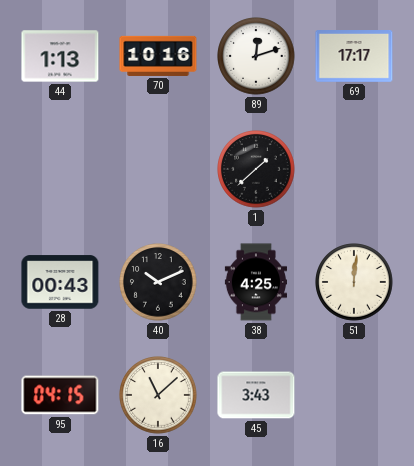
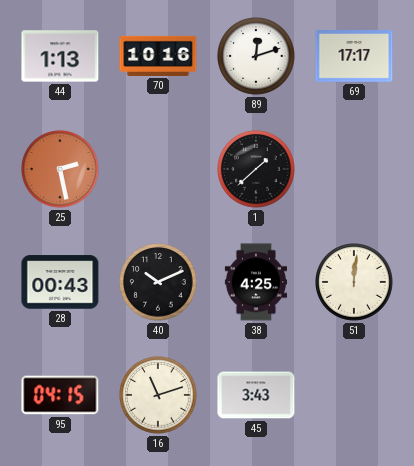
25: none -> 2:28
16: 11:08 -> 11:12
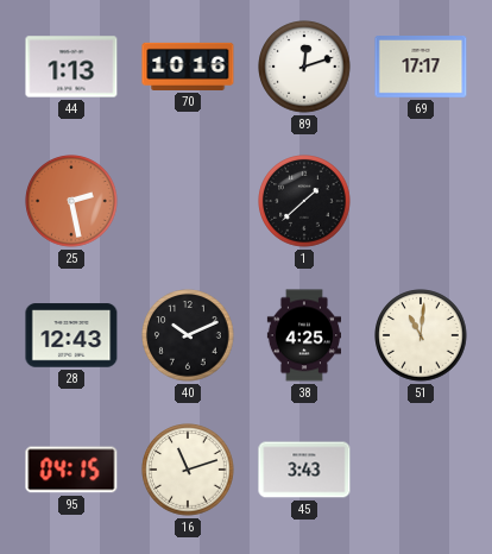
28: 00:43 -> 12:43
51: 12:01 -> 11:01
